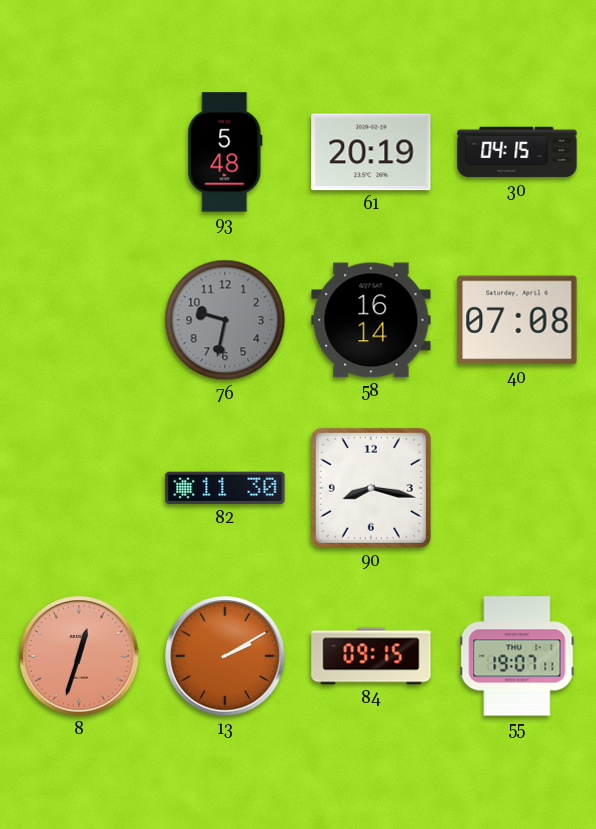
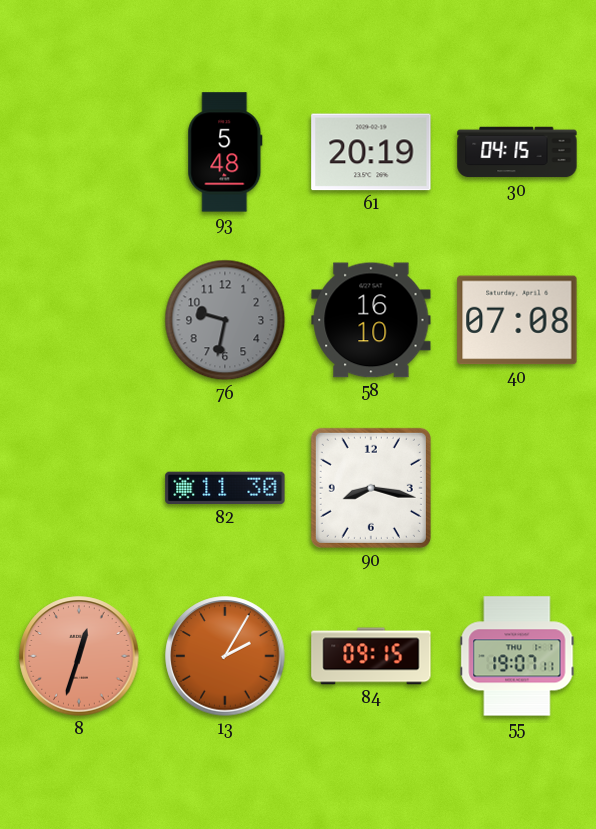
58: 16:14 -> 16:10
13: 2:10 -> 2:05
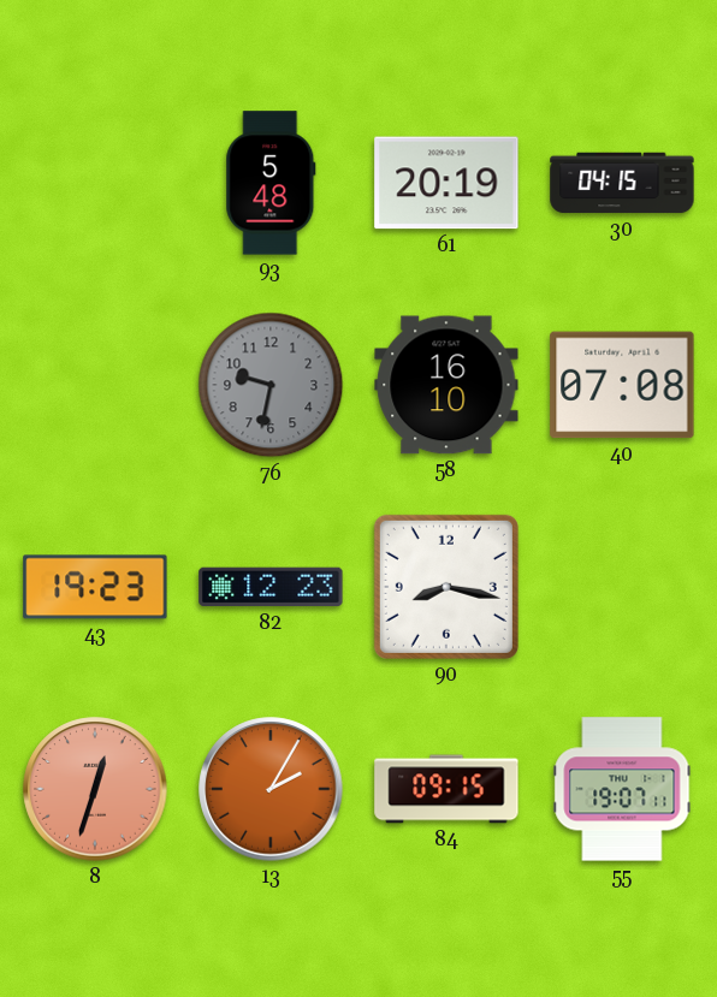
43: none -> 19:23
82: 11:30 -> 12:23
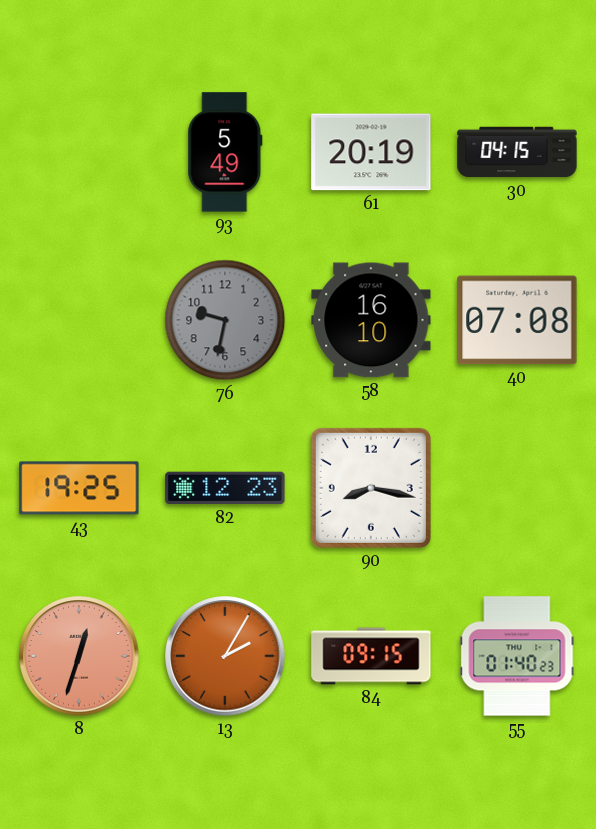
93: 5:48 -> 5:49
43: 19:23 -> 19:25
55: 19:07 -> 01:40
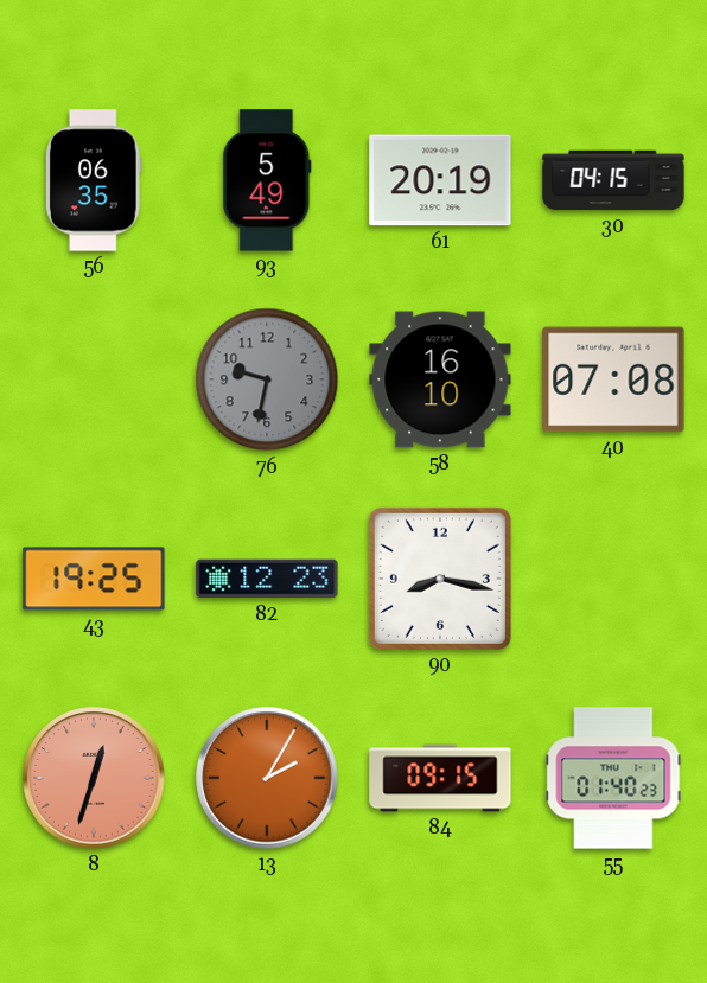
56: none -> 06:35
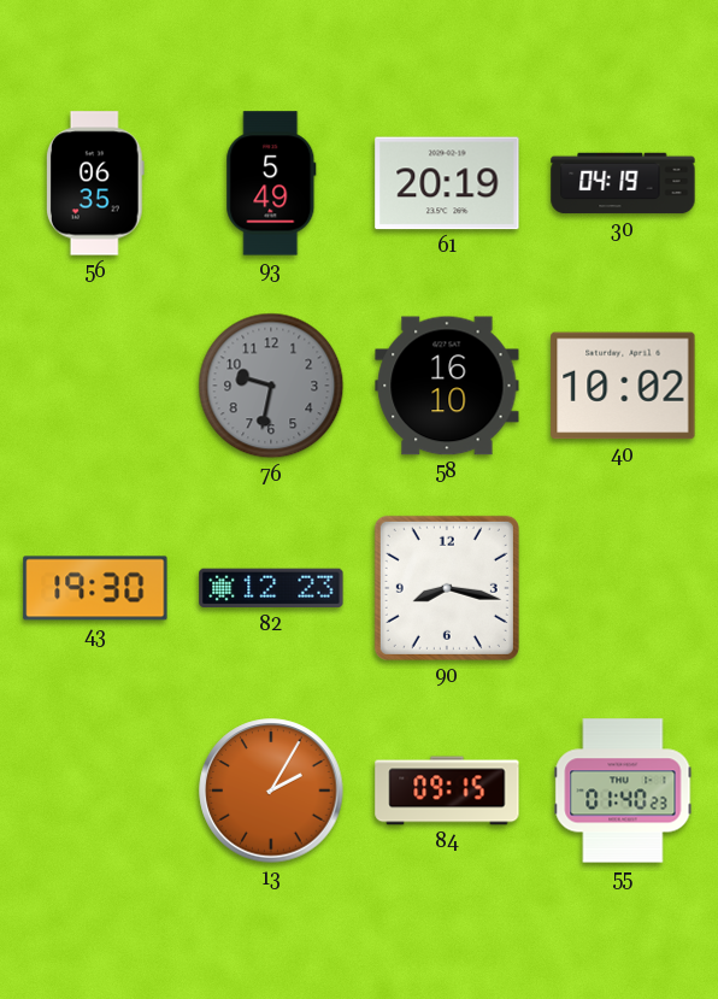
30: 04:15 -> 04:19
40: 07:08 -> 10:02
43: 19:25 -> 19:30
8: 12:33 -> none
